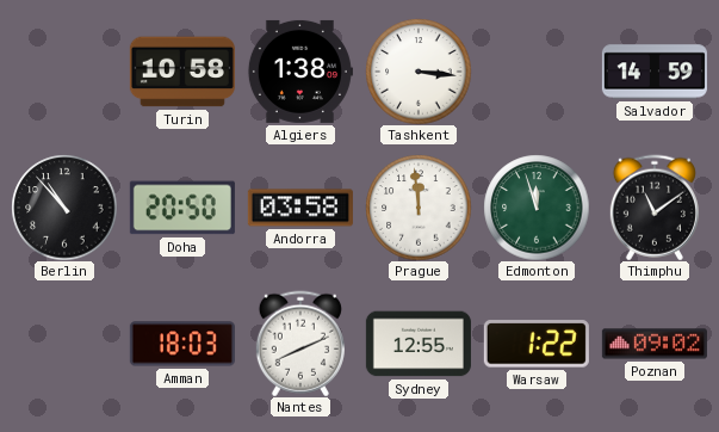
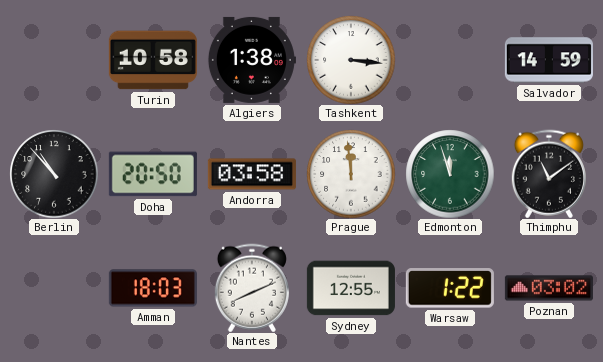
Poznan: 09:02 -> 03:02
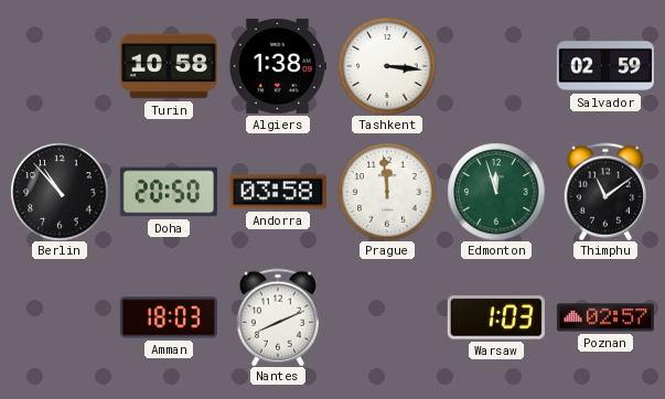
Salvador: 14:59 -> 02:59
Sydney: 12:55 -> none
Warsaw: 1:22 -> 1:03
Poznan: 03:02 -> 02:57
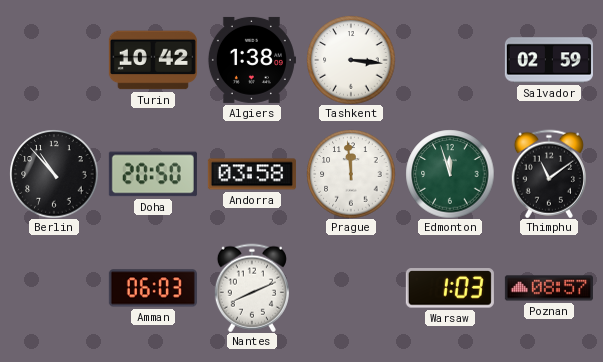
Turin: 10:58 -> 10:42
Amman: 18:03 -> 06:03
Poznan: 02:57 -> 08:57
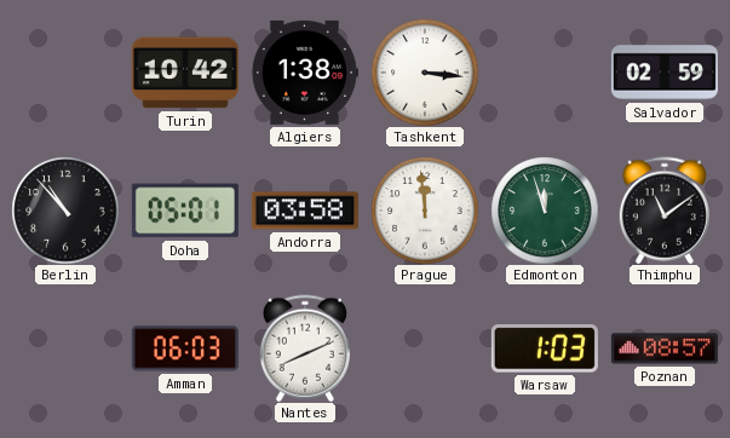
Doha: 20:50 -> 05:01
